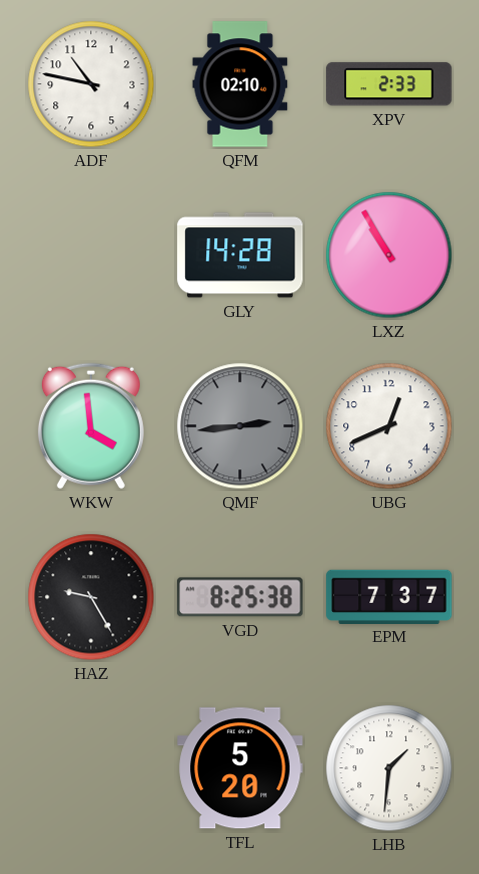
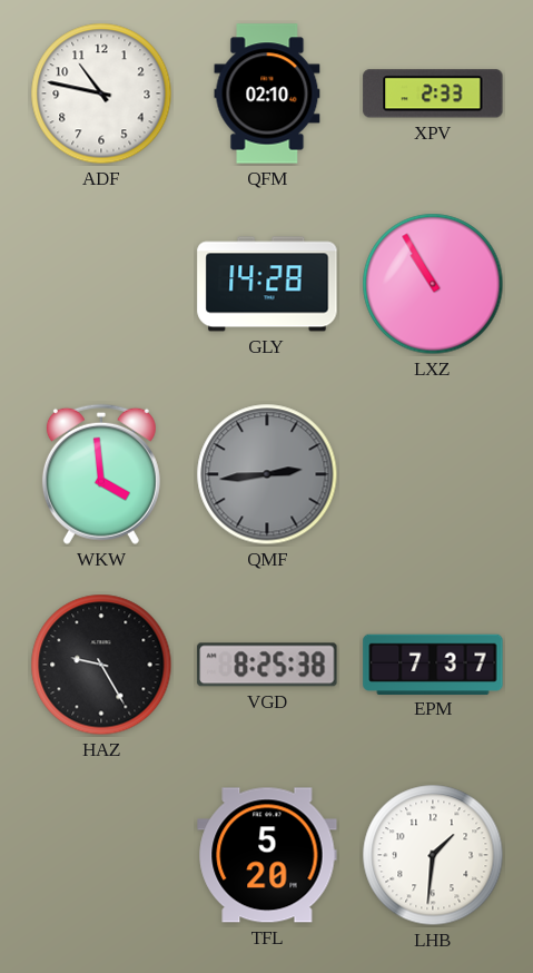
UBG: 12:41 -> none
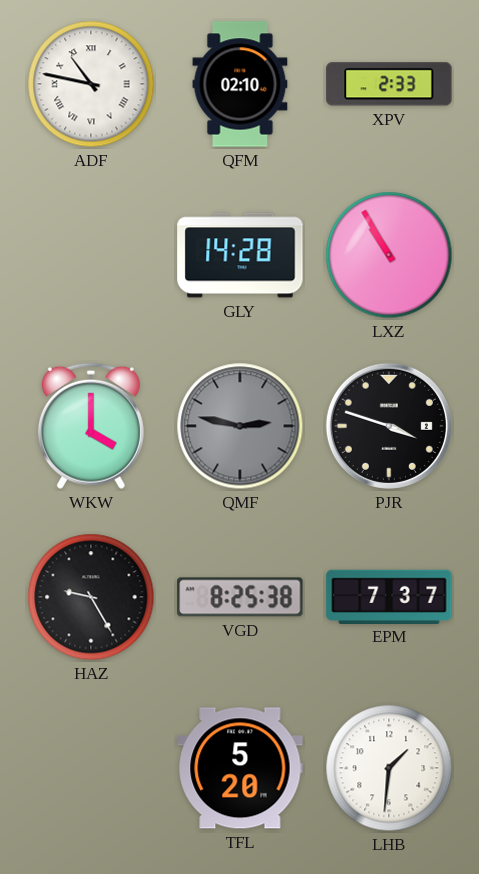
ADF numerals: Arabic -> Roman
WKW: 3:59 -> 4:00
QMF: 2:44 -> 2:47
PJR: none -> 3:48
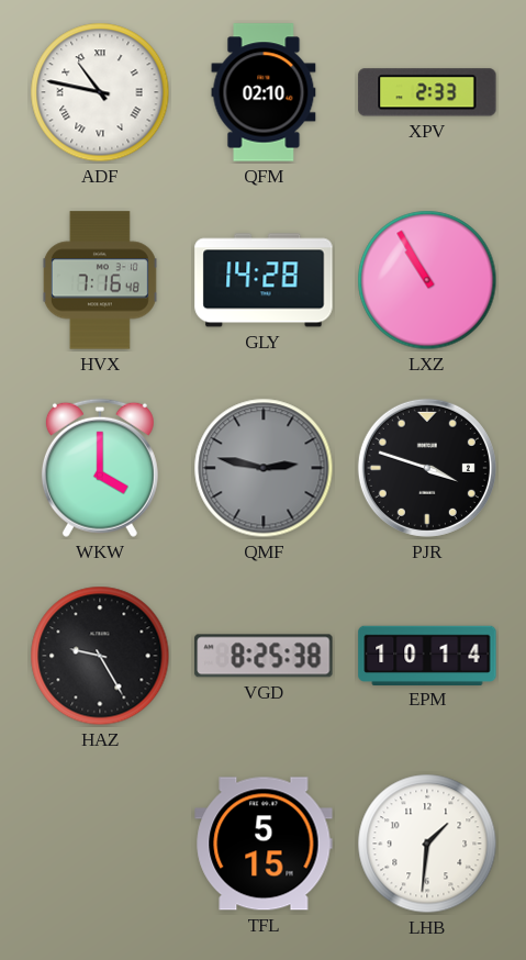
HVX: none -> 7:16
EPM: 7:37 -> 10:14
TFL: 5:20 -> 5:15
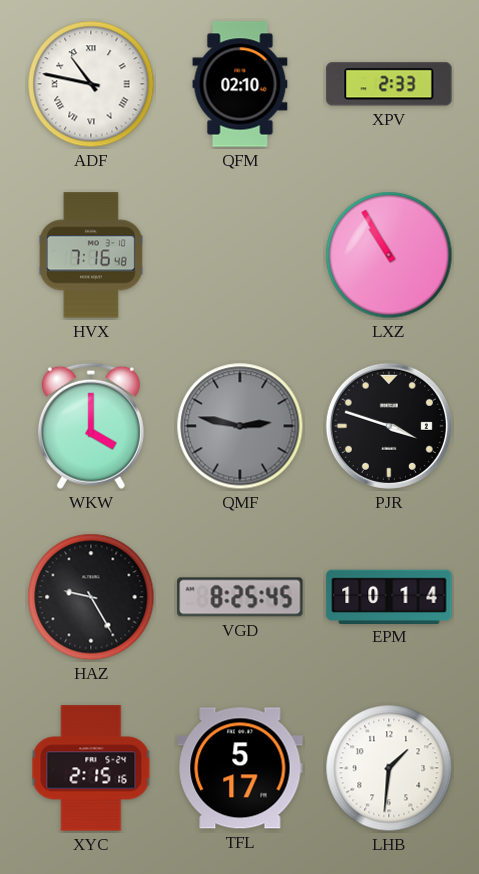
GLY: 14:28 -> none
VGD: 8:25:38 -> 8:25:45
XYC: none -> 2:15
TFL: 5:15 -> 5:17
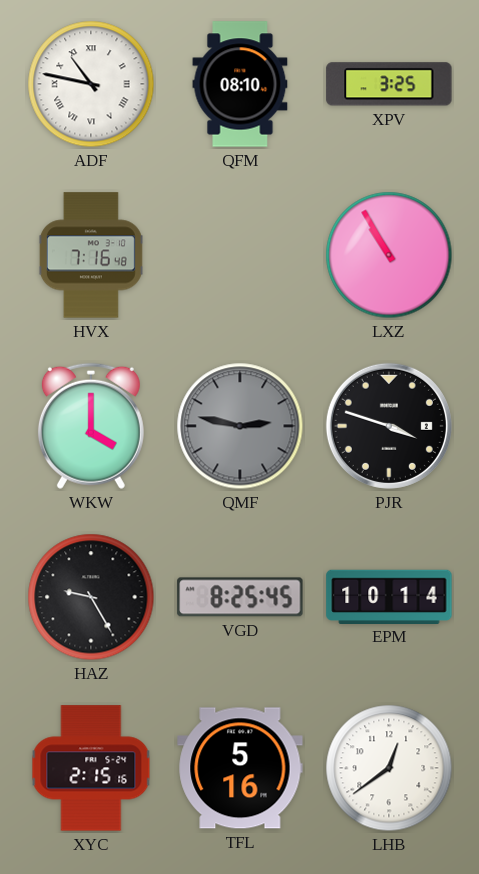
QFM: 02:10 -> 08:10
XPV: 2:33 -> 3:25
TFL: 5:17 -> 5:16
LHB: 1:31 -> 12:39
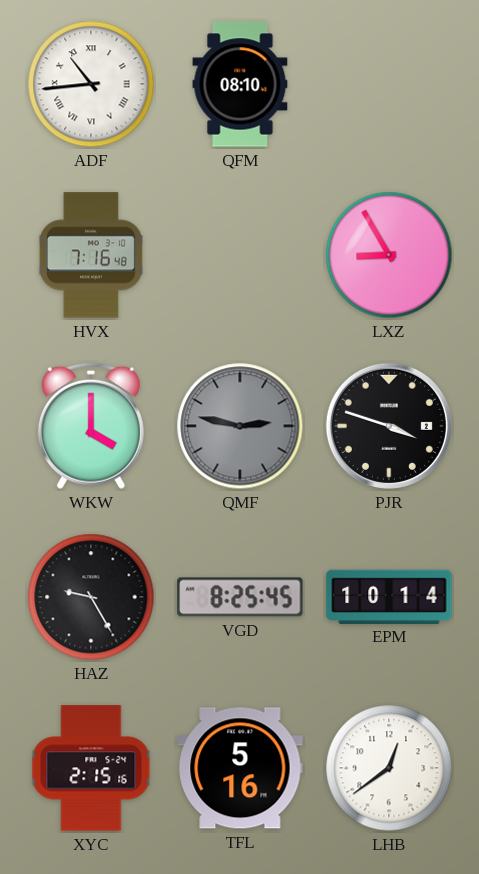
ADF: 10:47 -> 10:44
XPV: 3:25 -> none
LXZ: 10:55 -> 8:55
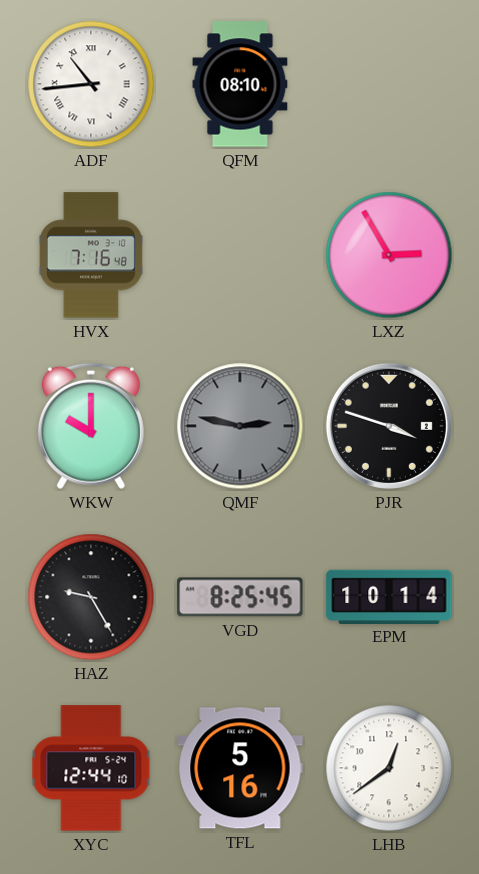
LXZ: 8:55 -> 2:55
WKW: 4:00 -> 10:00
XYC: 2:15 -> 12:44
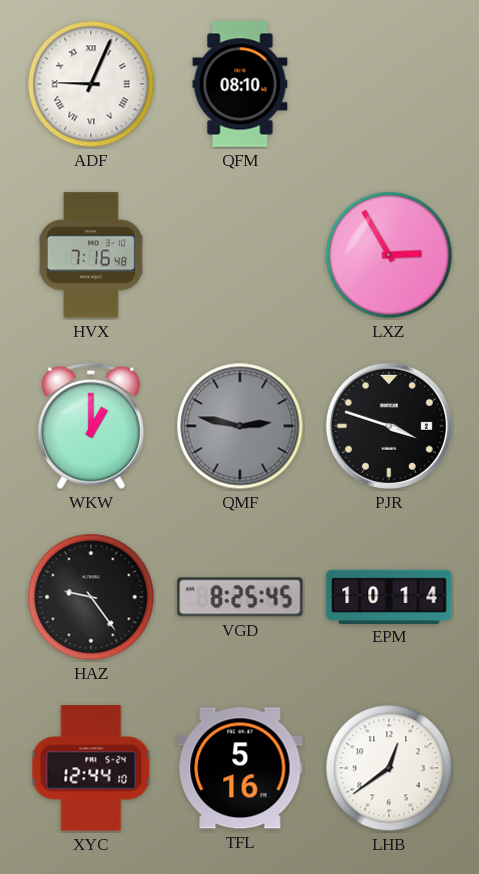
ADF: 10:44 -> 9:04
WKW: 10:00 -> 1:00
HAZ: 9:25 -> 9:24
